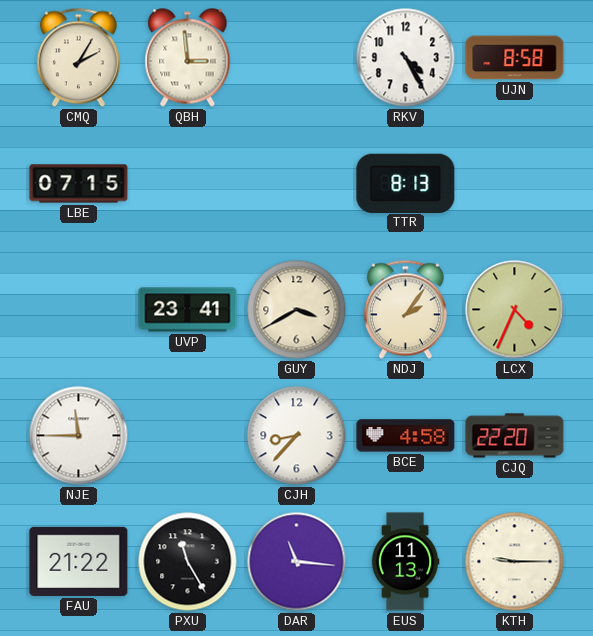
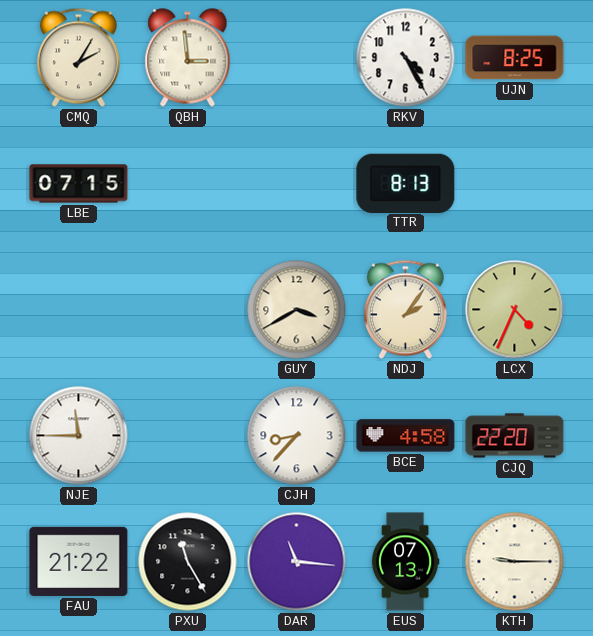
UJN: 8:58 -> 8:25
UVP: 23:41 -> none
EUS: 11:13 -> 07:13
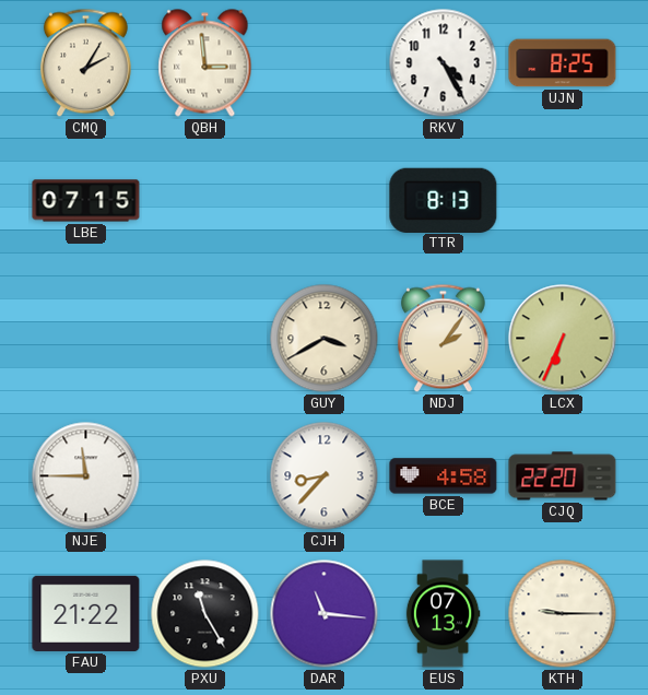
LCX: 4:34 -> 6:34
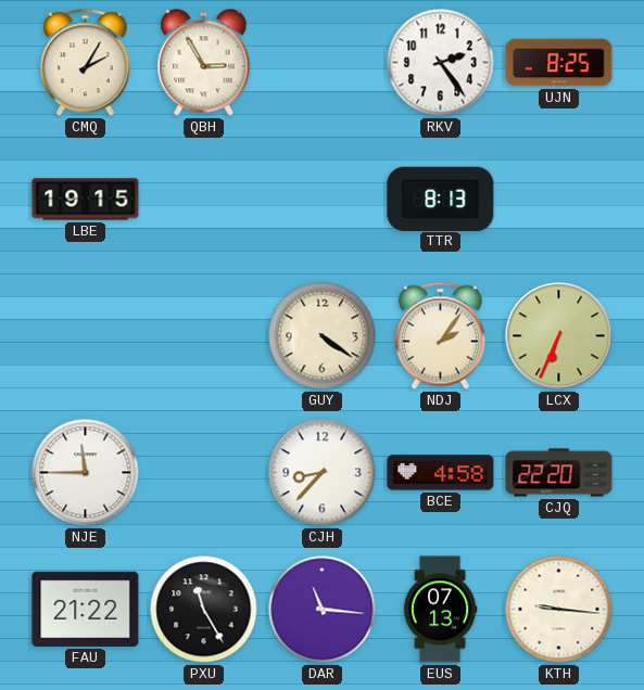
QBH: 2:59 -> 2:55
RKV: 4:25 -> 2:24
LBE: 07:15 -> 19:15
GUY: 3:40 -> 4:21
KTH: 9:15 -> 9:16
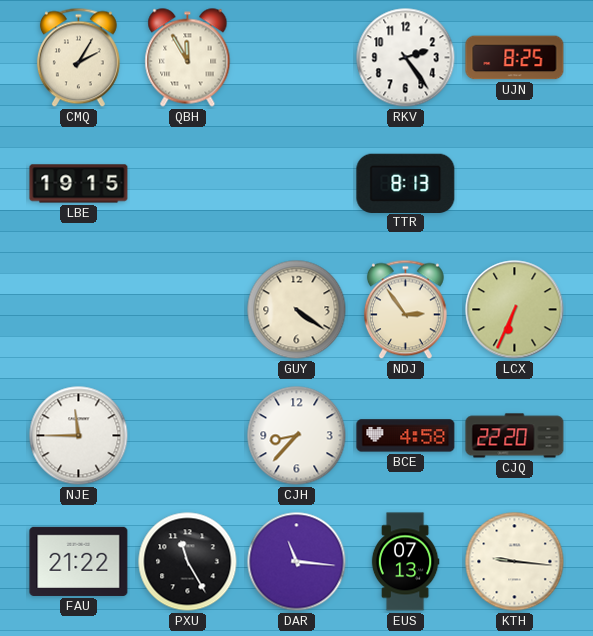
QBH: 2:55 -> 11:55
NDJ: 2:06 -> 2:54
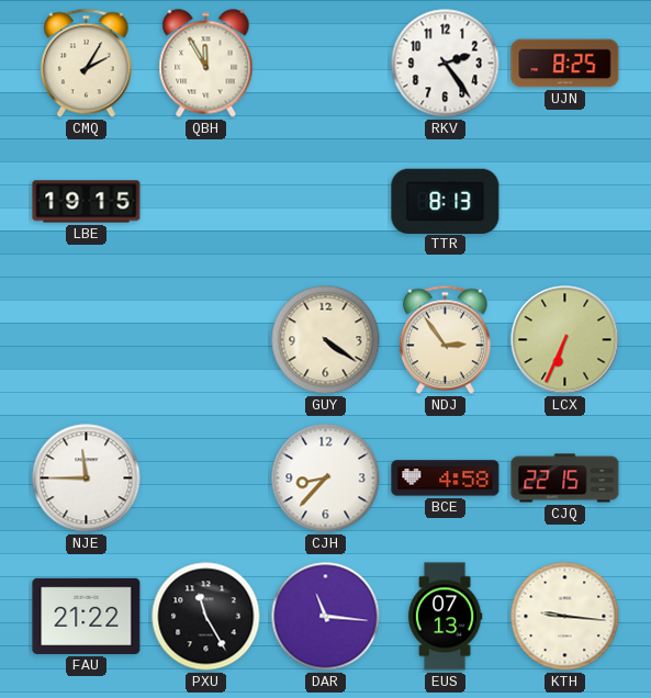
CJQ: 22:20 -> 22:15
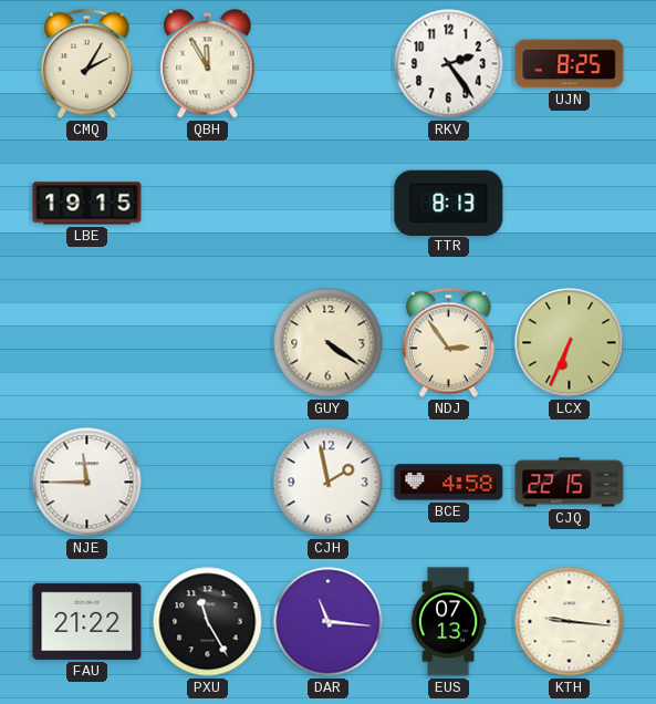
CJH: 8:37 -> 1:58
